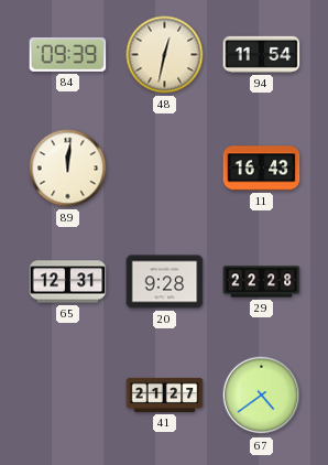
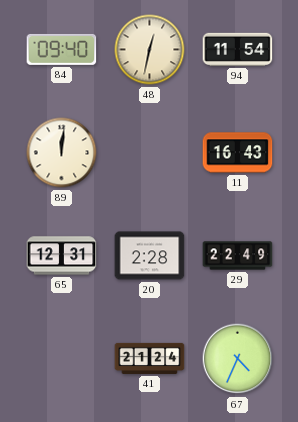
84: 09:39 -> 09:40
20: 9:28 -> 2:28
29: 22:28 -> 22:49
41: 21:27 -> 21:24
67: 4:39 -> 4:34
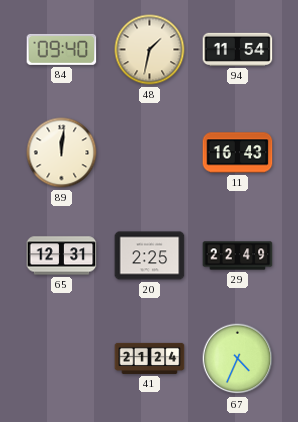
48: 12:32 -> 1:32
20: 2:28 -> 2:25
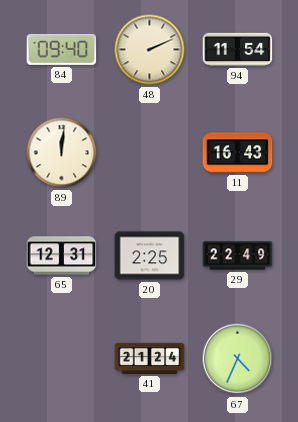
48: 1:32 -> 2:11
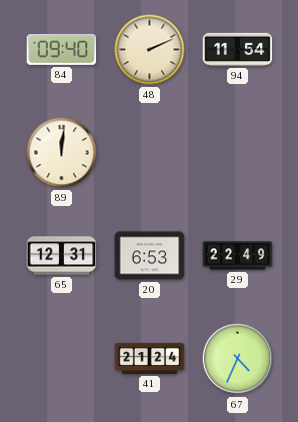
11: 16:43 -> none
20: 2:25 -> 6:53
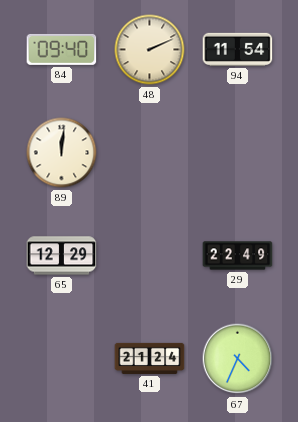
65: 12:31 -> 12:29
20: 6:53 -> none
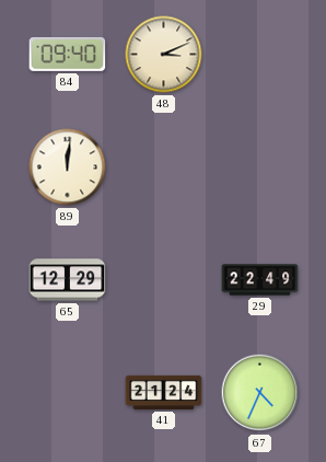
48: 2:11 -> 3:11
94: 11:54 -> none
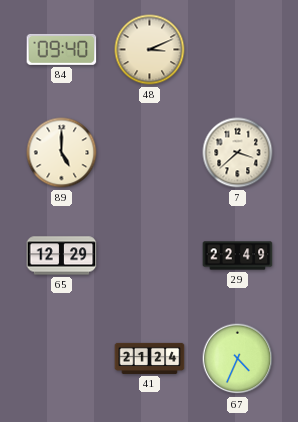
89: 12:01 -> 5:00
7: none -> 3:38
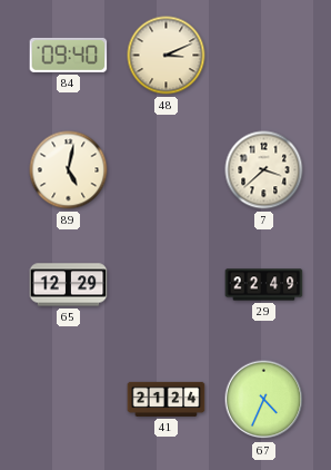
89: 5:00 -> 5:02
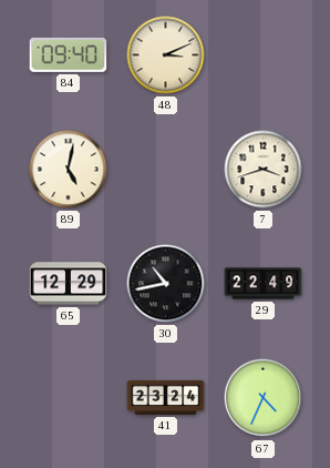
7: 3:38 -> 3:42
30: none -> 10:43
41: 21:24 -> 23:24
